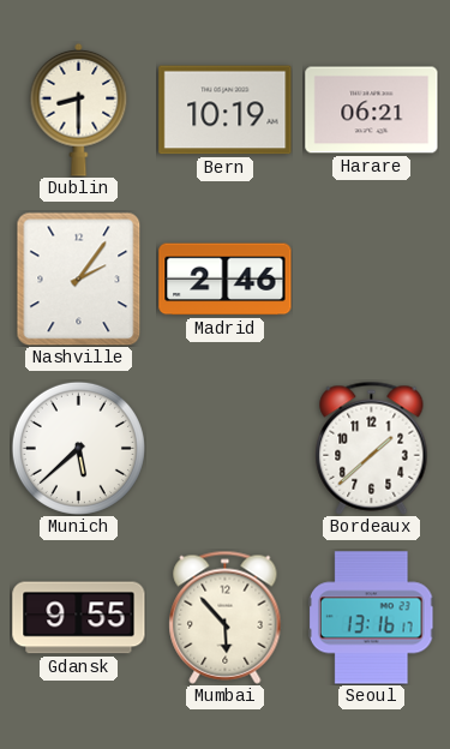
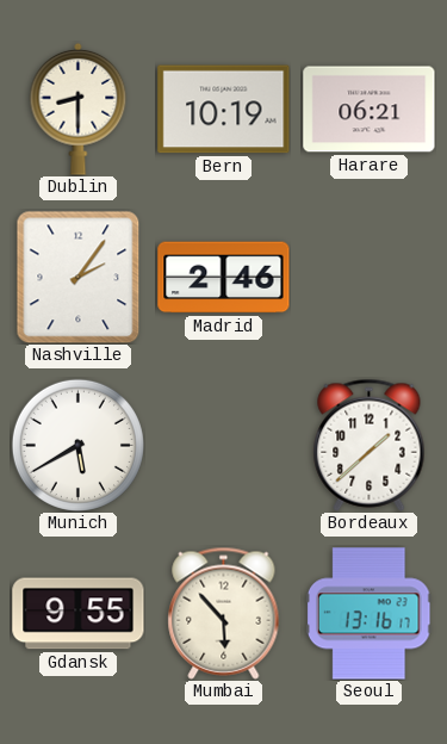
Munich: 5:38 -> 5:40
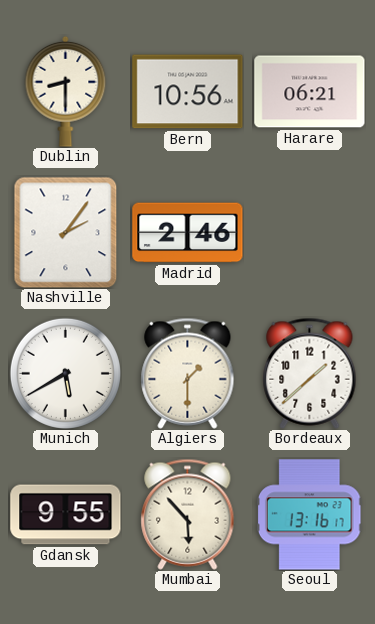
Bern: 10:19 -> 10:56
Algiers: none -> 1:30
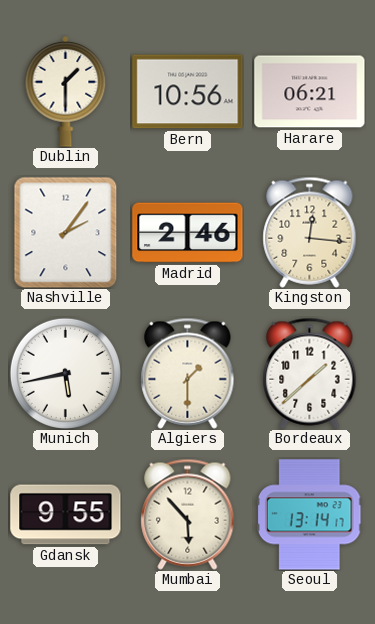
Dublin: 8:30 -> 1:30
Kingston: none -> 12:16
Munich: 5:40 -> 5:43
Seoul: 13:16 -> 13:14
